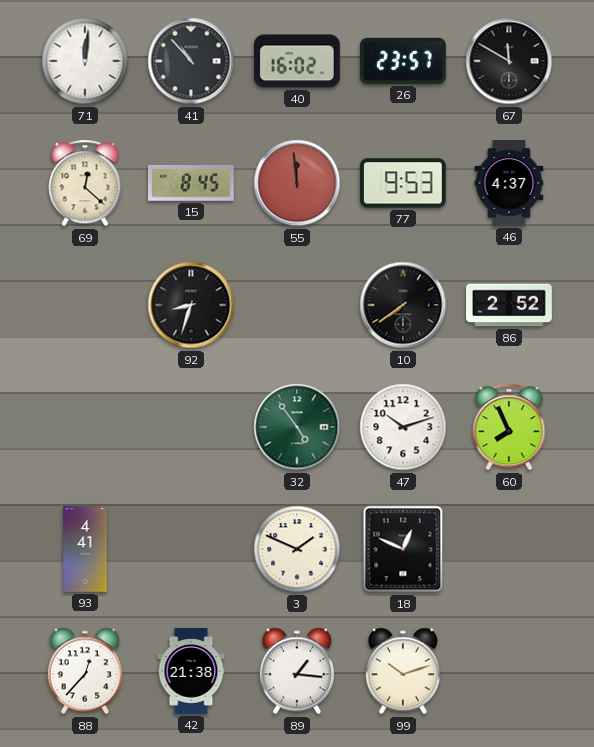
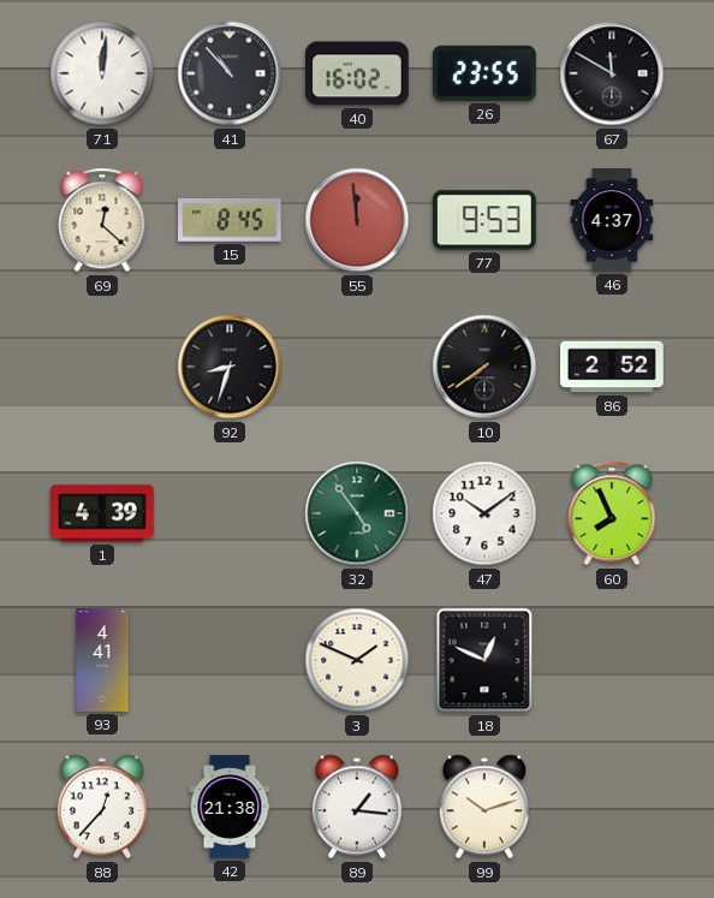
26: 23:57 -> 23:55
1: none -> 4:39
47: 10:12 -> 10:09
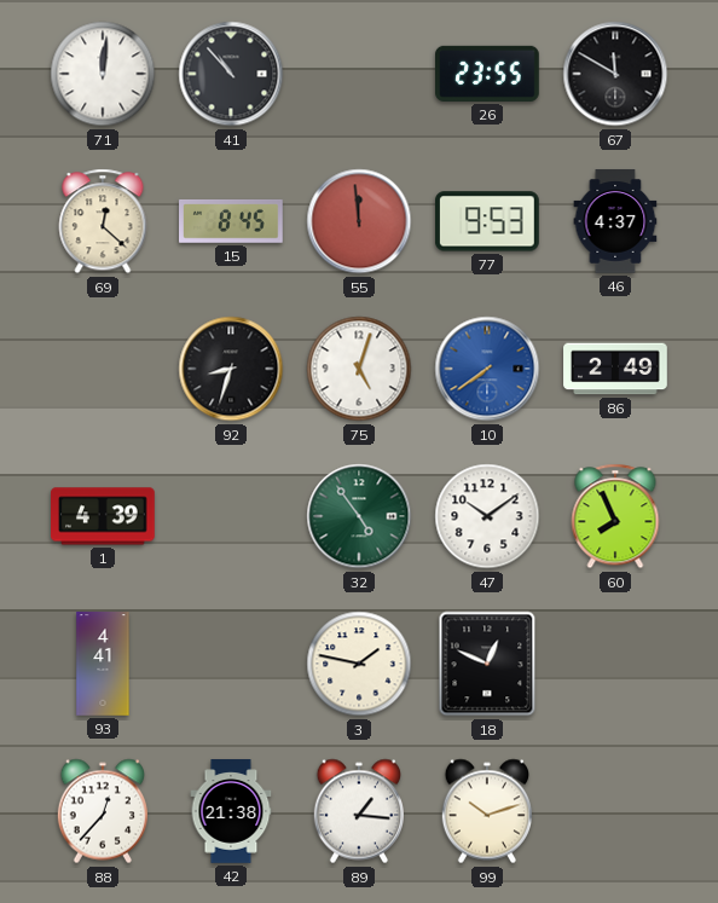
40: 16:02 -> none
75: none -> 5:03
10 dial: black -> blue
86: 2:52 -> 2:49
3: 1:49 -> 1:47
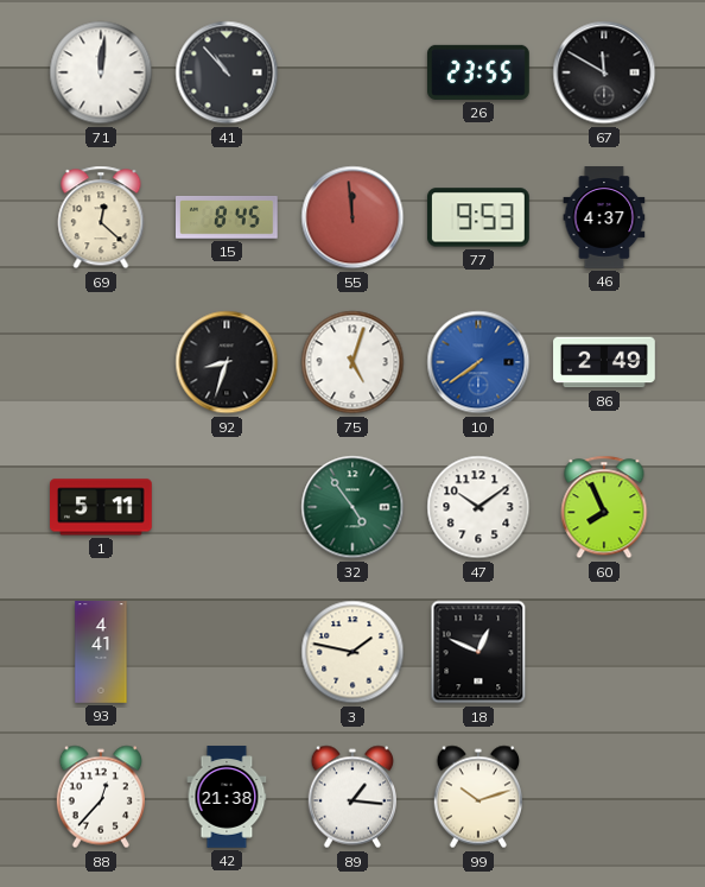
1: 4:39 -> 5:11
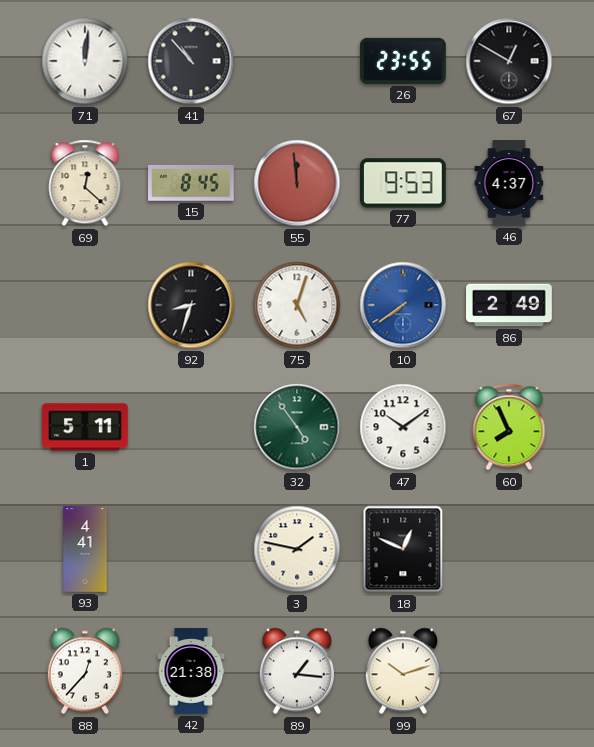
67: 11:50 -> 12:50
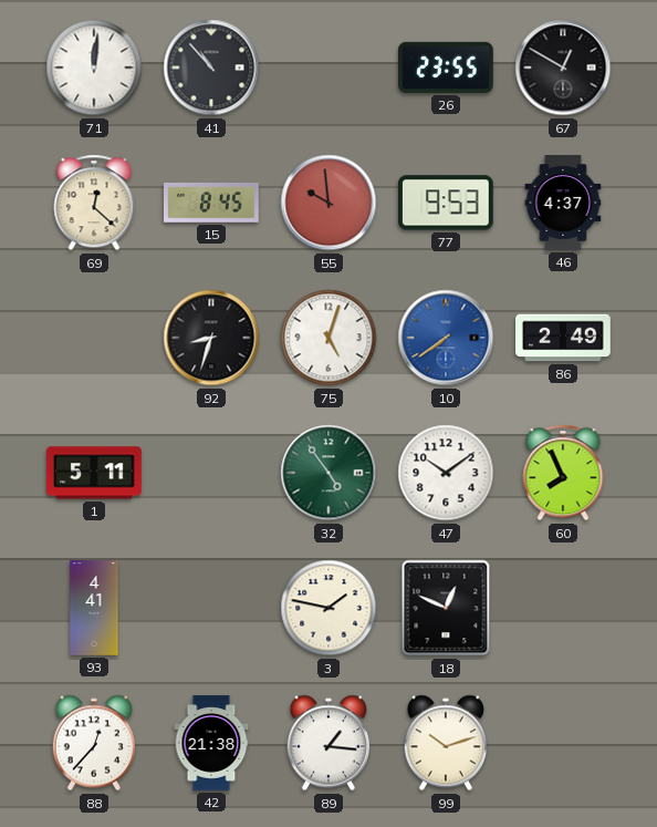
55: 11:59 -> 9:59
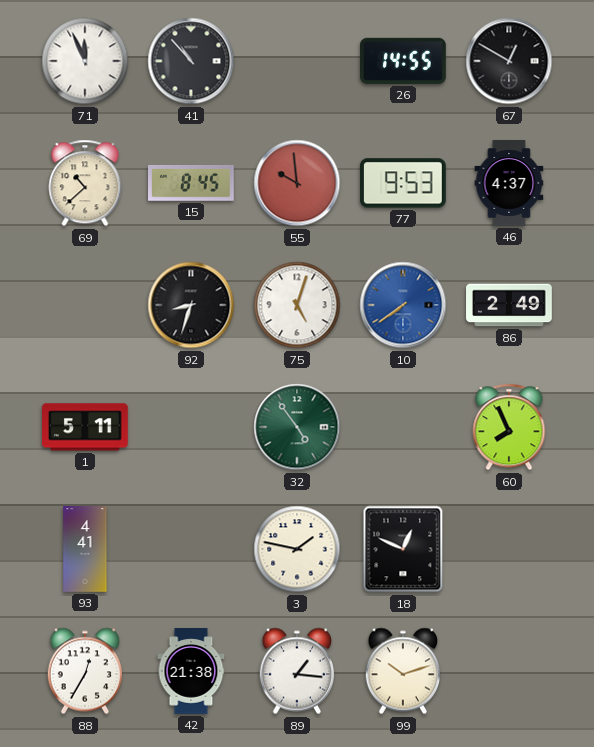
71: 12:01 -> 11:56
26: 23:55 -> 14:55
69: 12:22 -> 10:38
47: 10:09 -> none
88: 12:37 -> 12:35
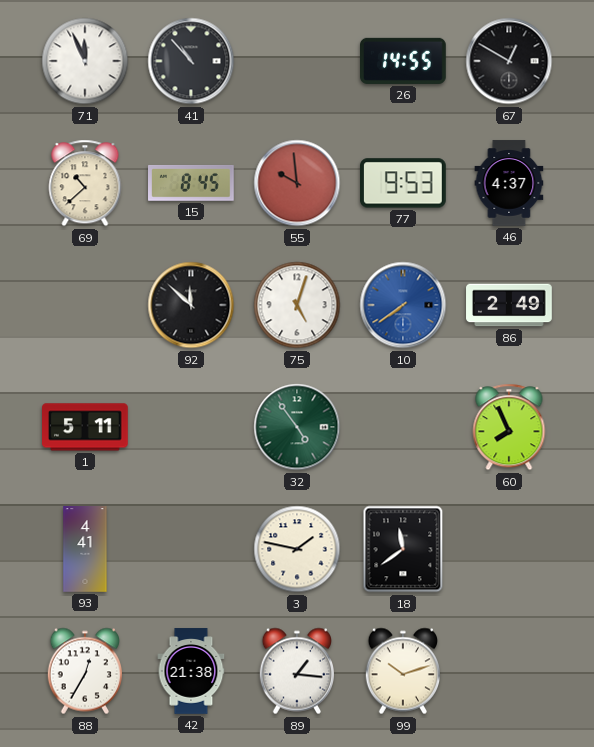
92: 8:33 -> 11:52
18: 12:49 -> 11:39
